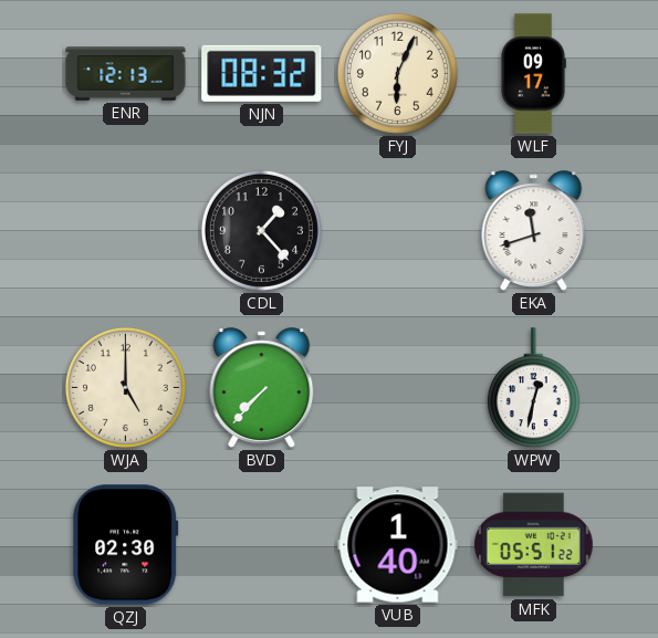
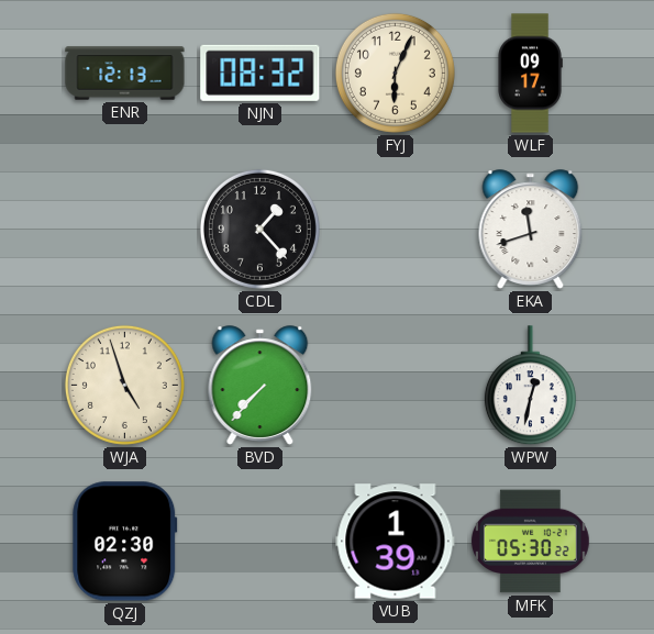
WJA: 5:00 -> 4:57
VUB: 1:40 -> 1:39
MFK: 05:51 -> 05:30
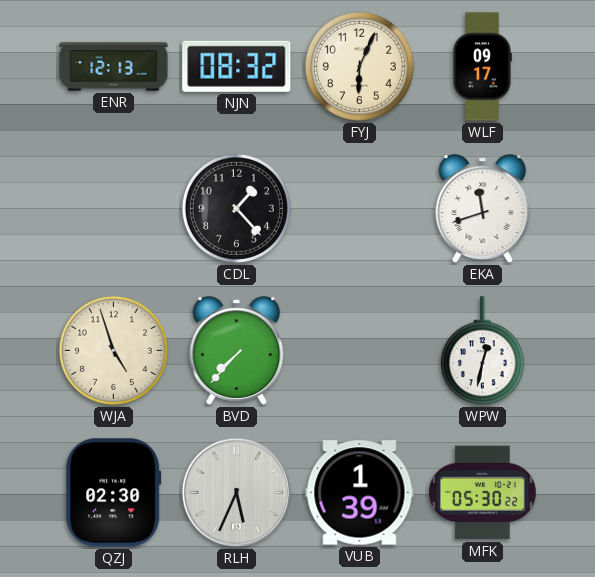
RLH: none -> 5:34
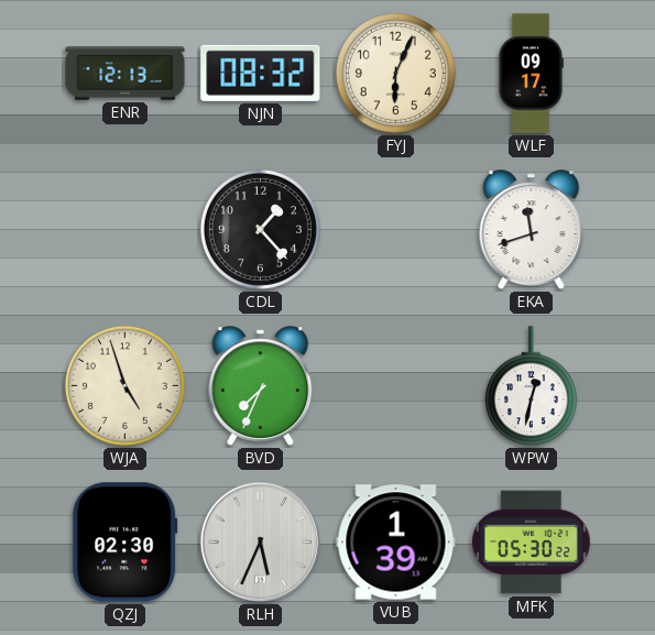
BVD: 7:37 -> 7:34
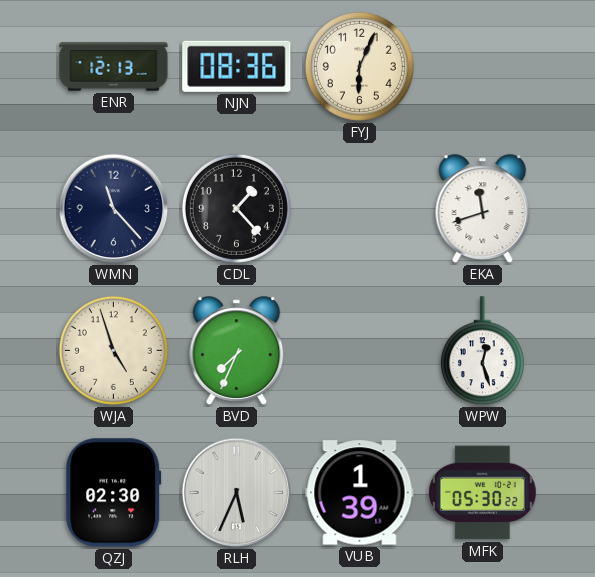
NJN: 08:32 -> 08:36
WLF: 09:17 -> none
WMN: none -> 11:23
WPW: 12:32 -> 12:27
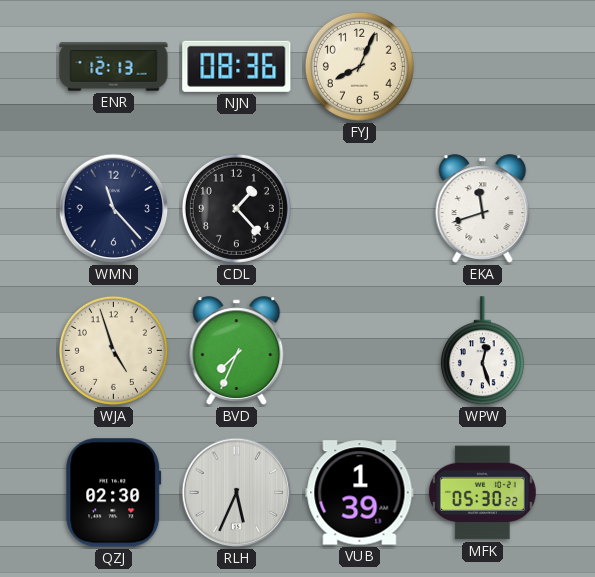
FYJ: 6:04 -> 8:04
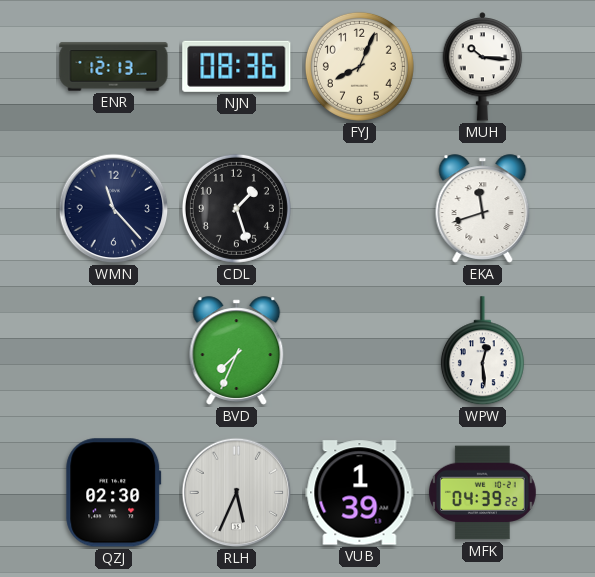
MUH: none -> 10:16
CDL: 1:23 -> 1:27
WJA: 4:57 -> none
WPW: 12:27 -> 12:29
MFK: 05:30 -> 04:39
